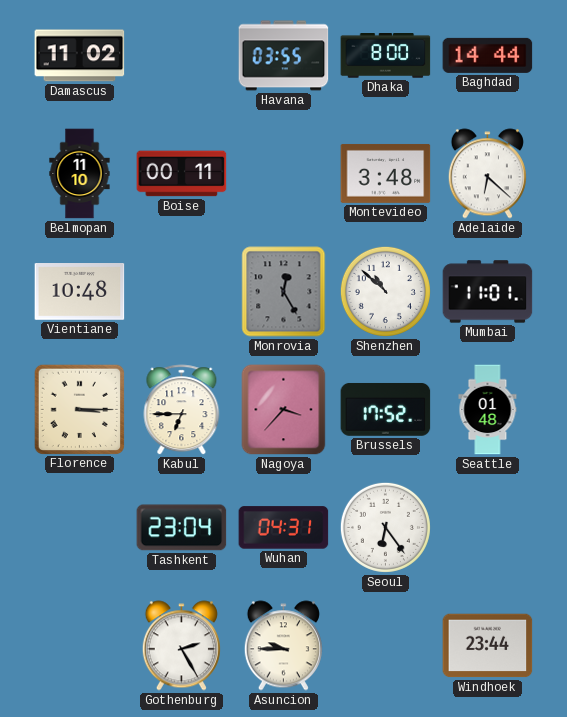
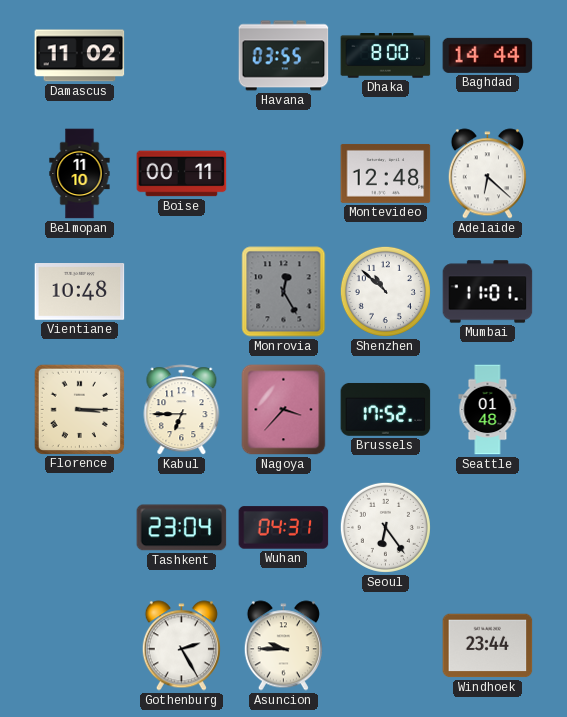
Montevideo: 3:48 -> 12:48
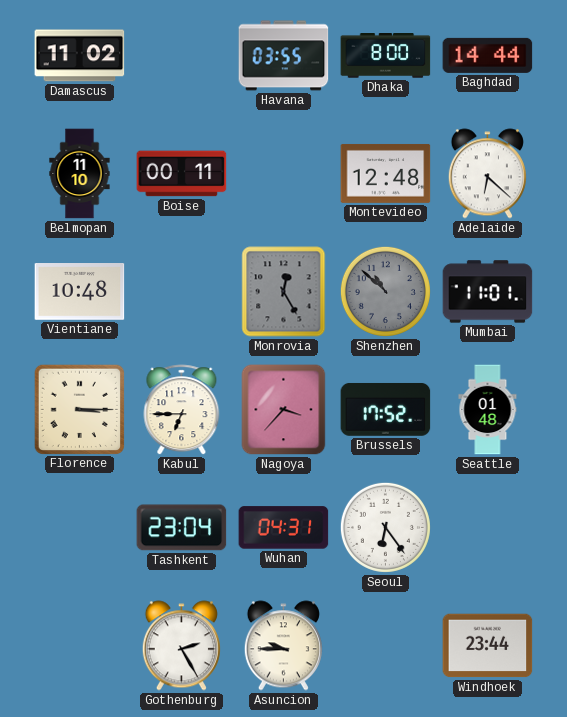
Shenzhen dial: white -> grey
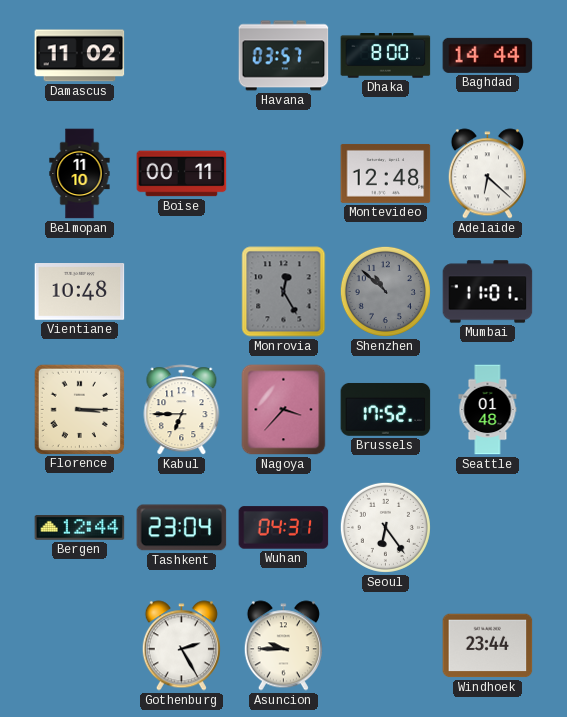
Havana: 03:55 -> 03:57
Bergen: none -> 12:44
